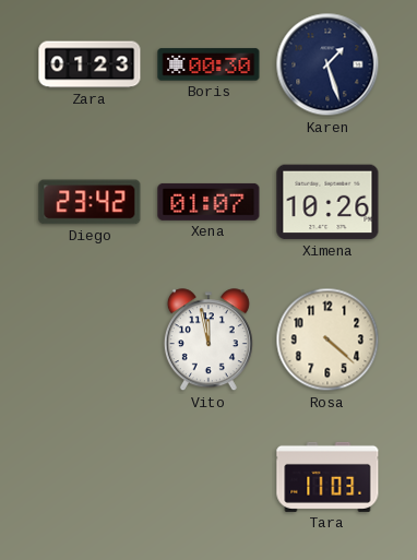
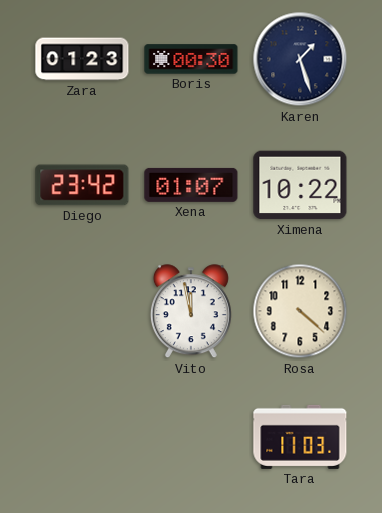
Ximena: 10:26 -> 10:22
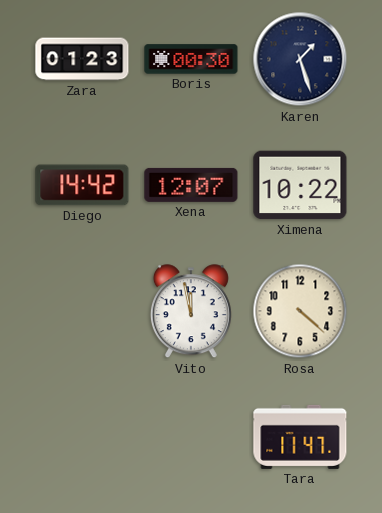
Diego: 23:42 -> 14:42
Xena: 01:07 -> 12:07
Tara: 11:03 -> 11:47
